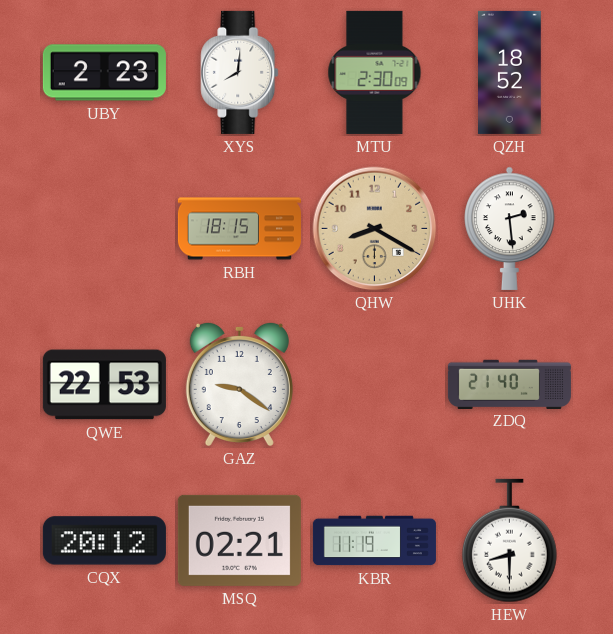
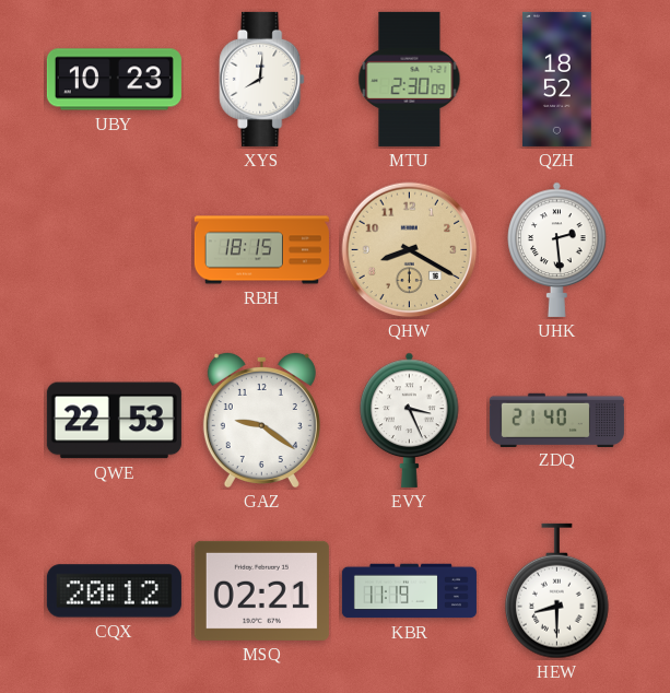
UBY: 2:23 -> 10:23
EVY: none -> 3:26
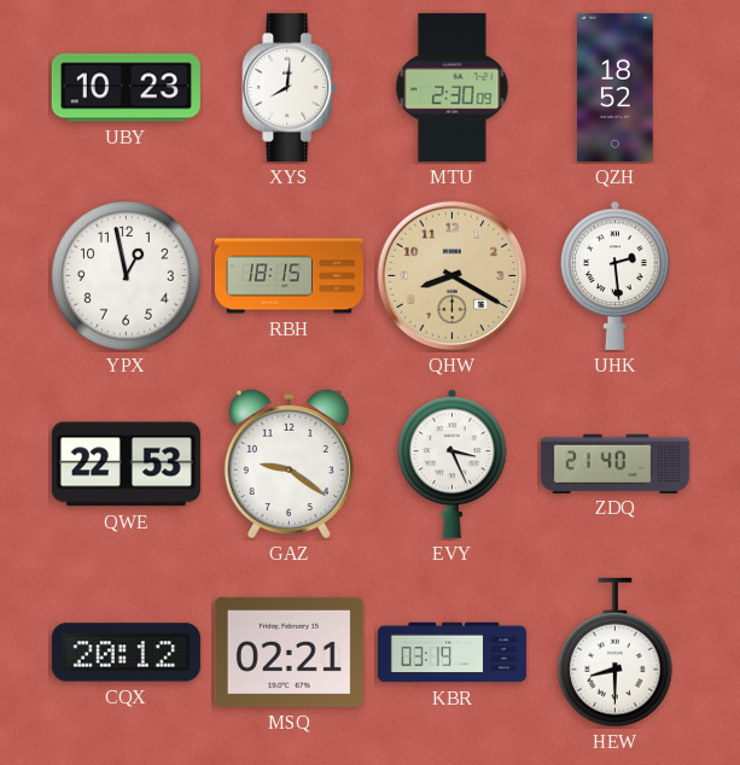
YPX: none -> 12:58
KBR: 11:19 -> 03:19
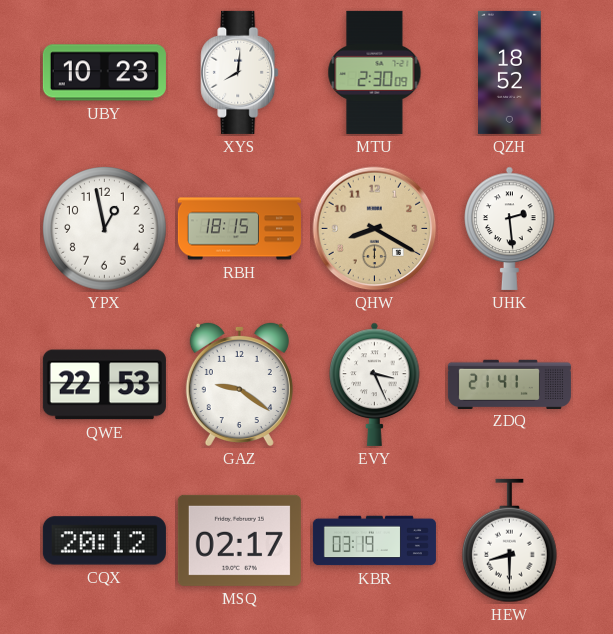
ZDQ: 21:40 -> 21:41
MSQ: 02:21 -> 02:17
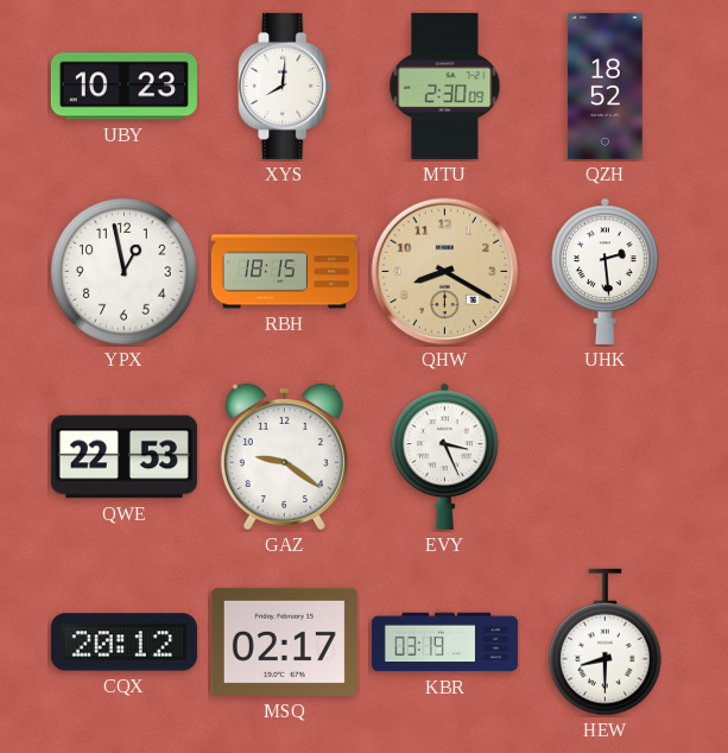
ZDQ: 21:41 -> none
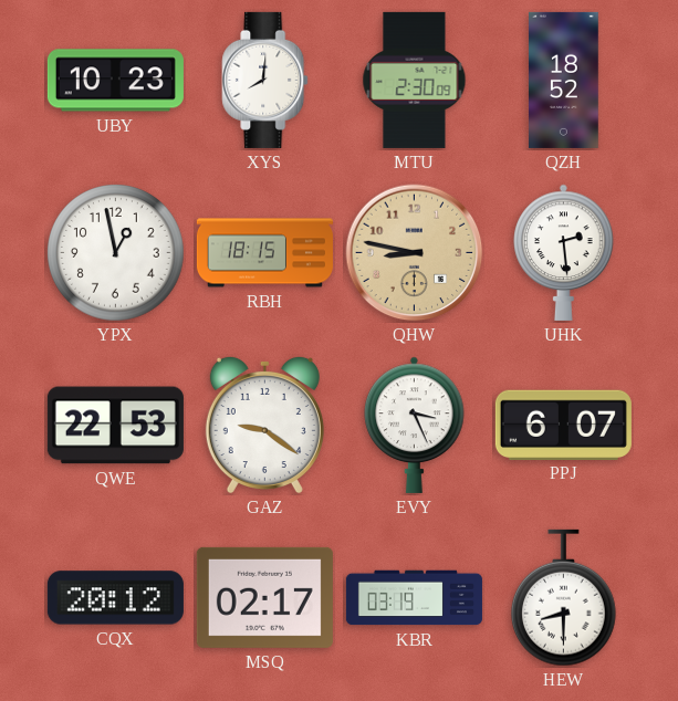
QHW: 8:20 -> 8:47
PPJ: none -> 6:07
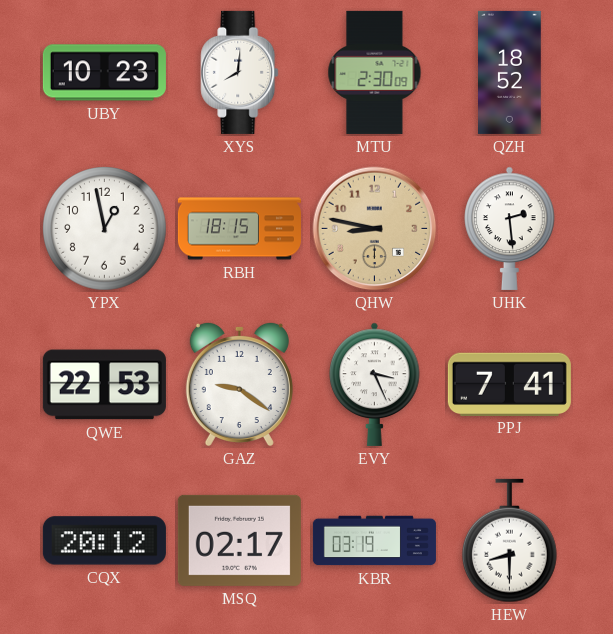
PPJ: 6:07 -> 7:41
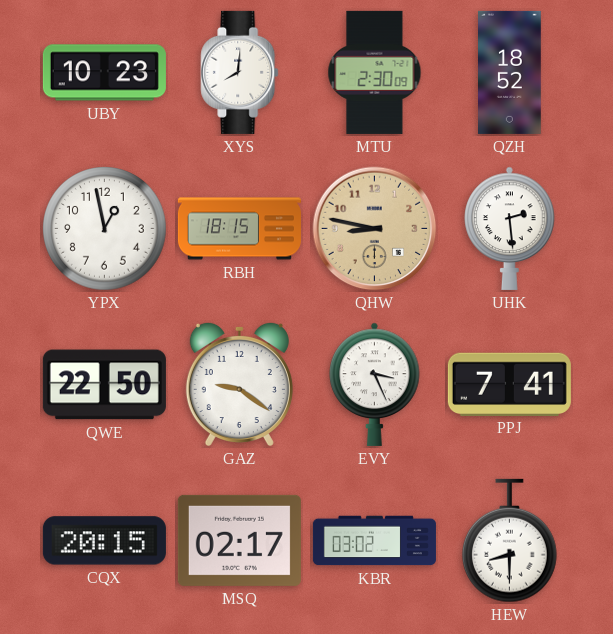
QWE: 22:53 -> 22:50
CQX: 20:12 -> 20:15
KBR: 03:19 -> 03:02
